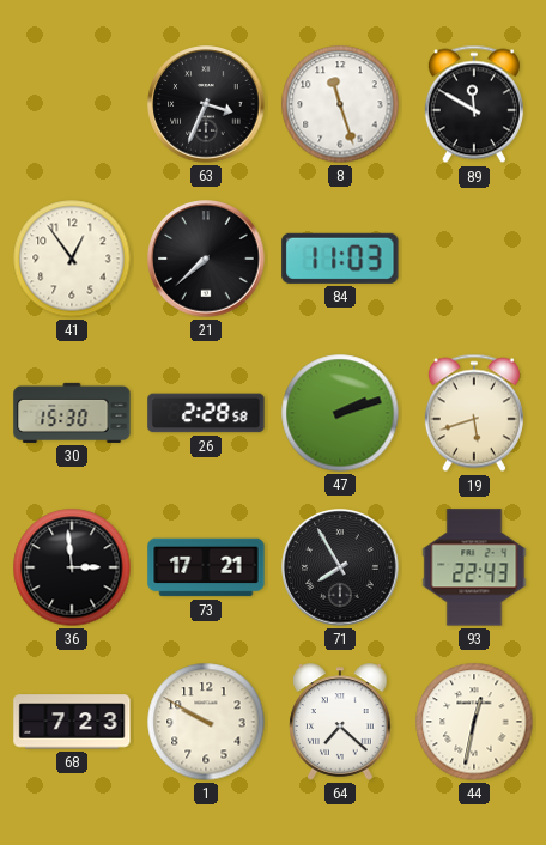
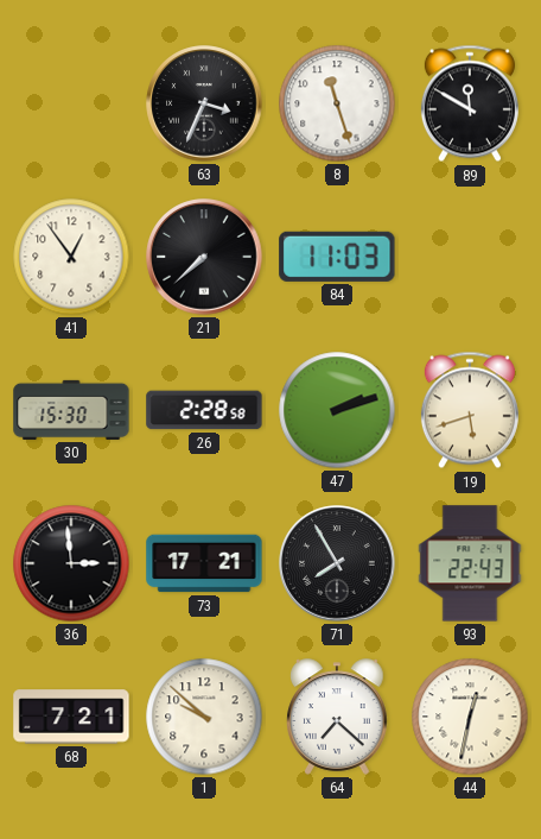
68: 7:23 -> 7:21
1: 9:50 -> 9:52
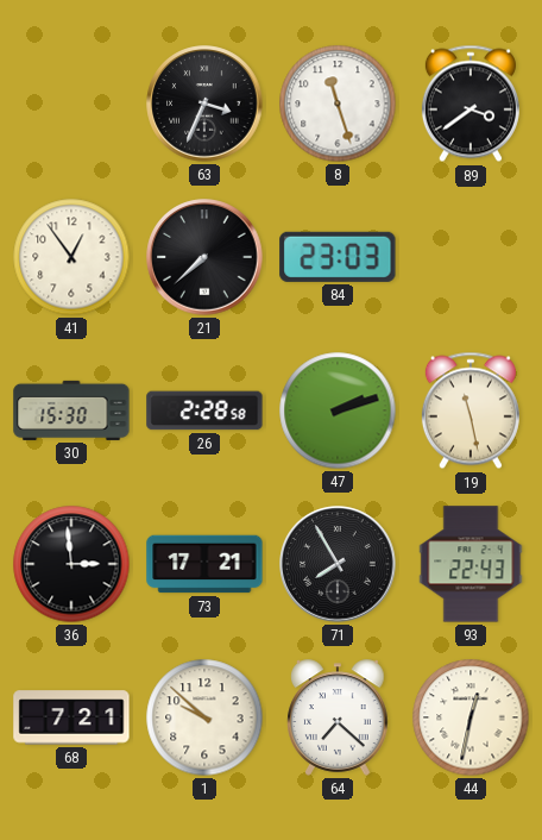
89: 11:50 -> 3:39
84: 11:03 -> 23:03
19: 5:42 -> 11:28
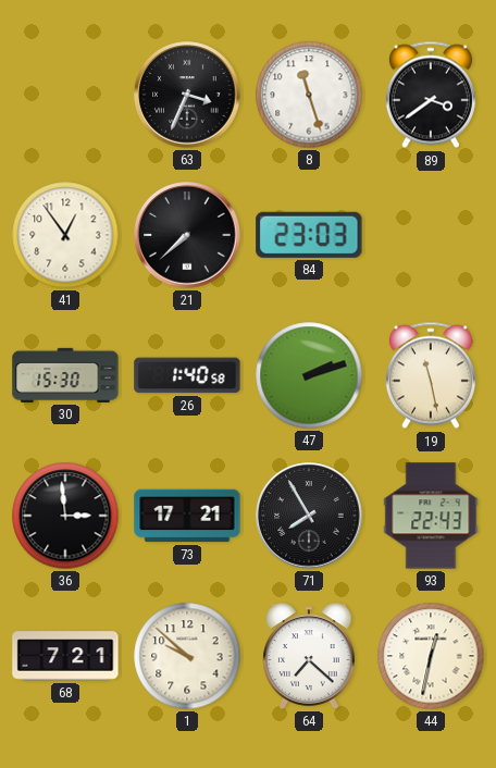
26: 2:28 -> 1:40
